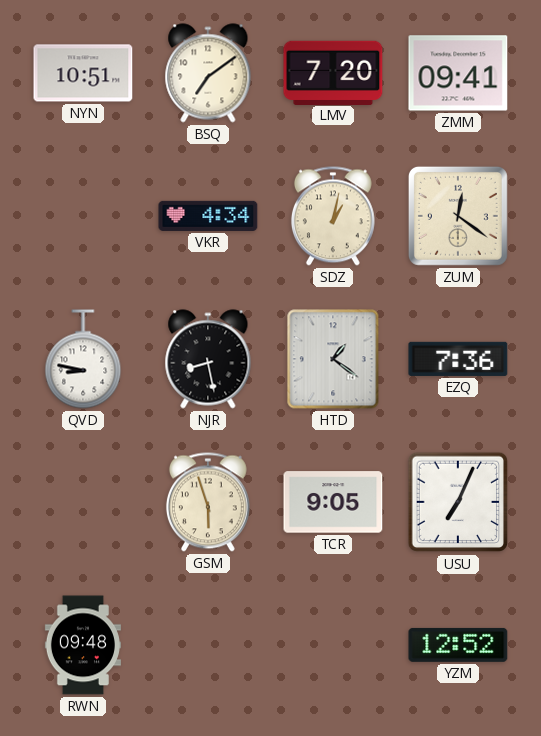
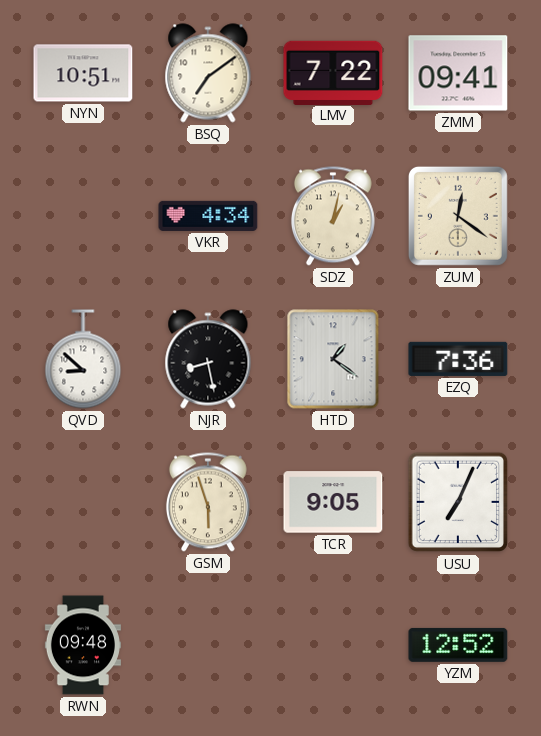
LMV: 7:20 -> 7:22
QVD: 8:47 -> 8:52
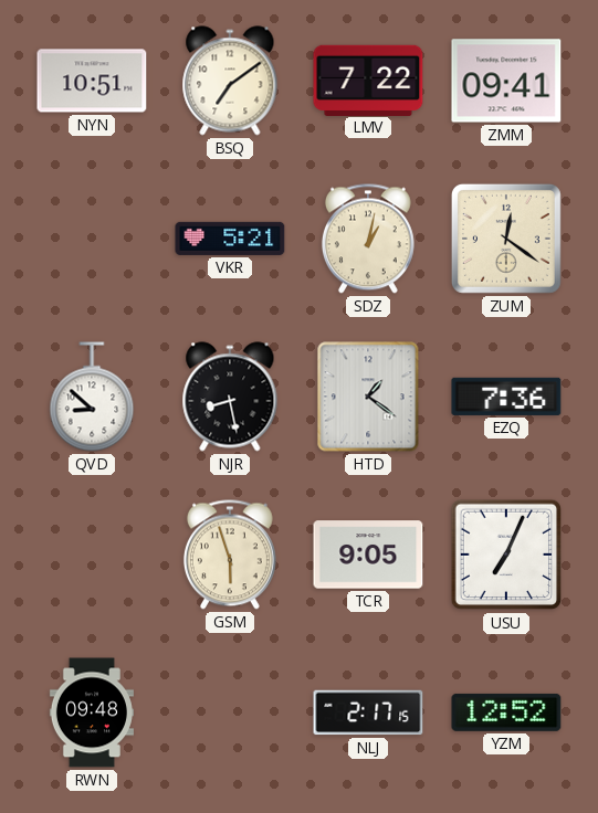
VKR: 4:34 -> 5:21
NLJ: none -> 2:17
